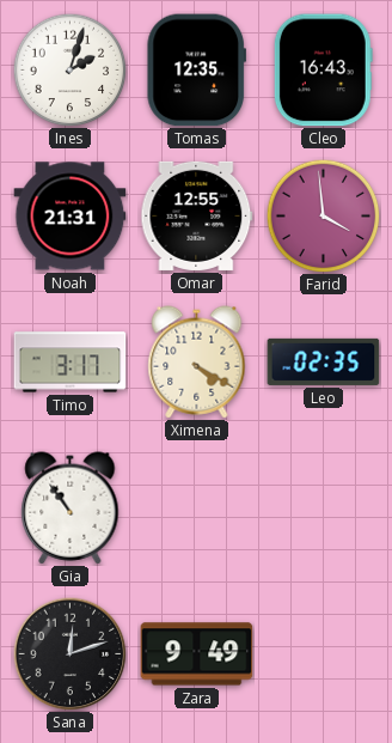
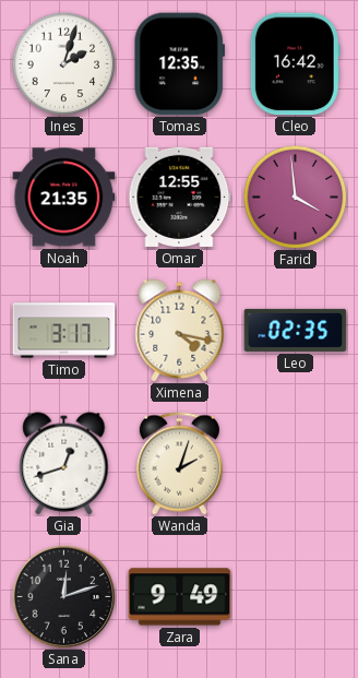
Cleo: 16:43 -> 16:42
Noah: 21:31 -> 21:35
Ximena: 4:20 -> 4:17
Gia: 10:54 -> 12:42
Wanda: none -> 2:03
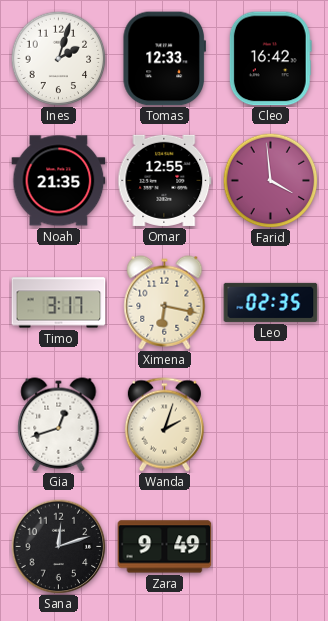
Tomas: 12:35 -> 12:33
Ximena: 4:17 -> 6:17
